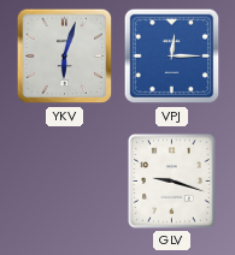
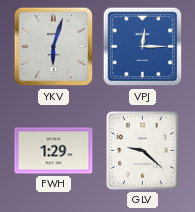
FWH: none -> 1:29
GLV: 9:18 -> 9:22
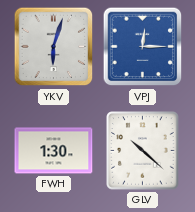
FWH: 1:29 -> 1:30
GLV: 9:22 -> 10:22
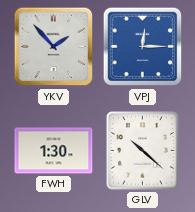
YKV: 6:03 -> 1:53
